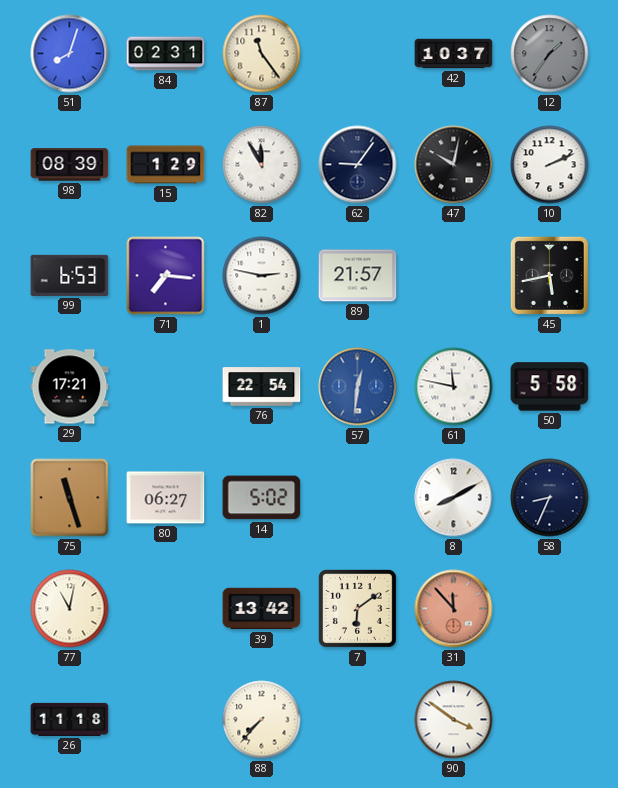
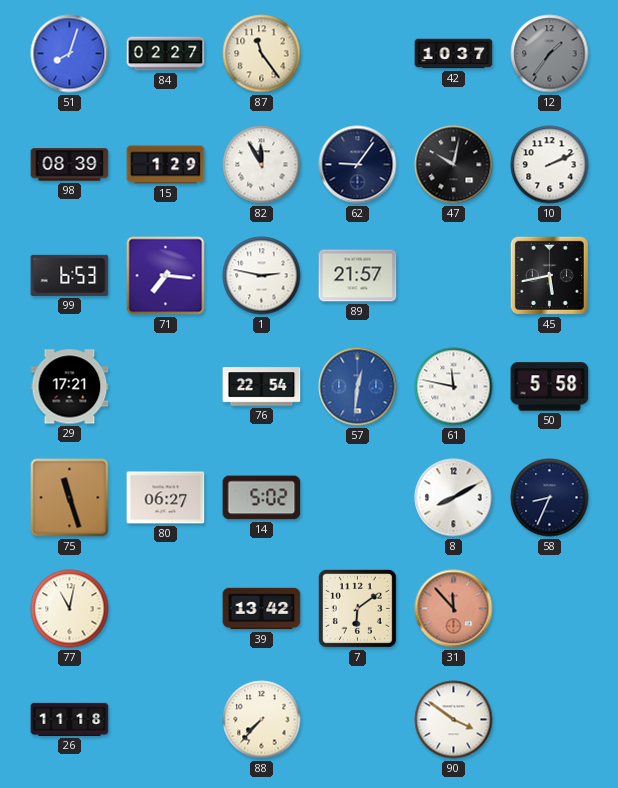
84: 02:31 -> 02:27
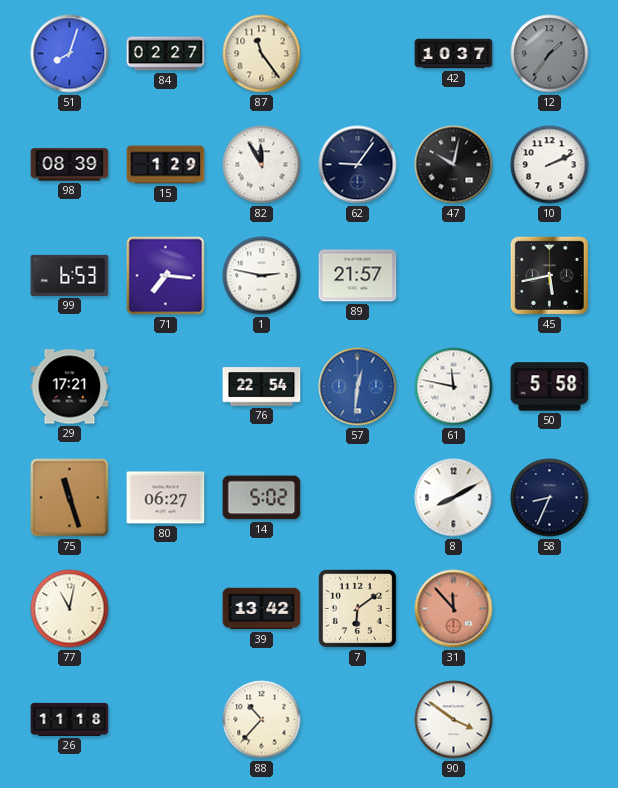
88: 7:37 -> 10:37
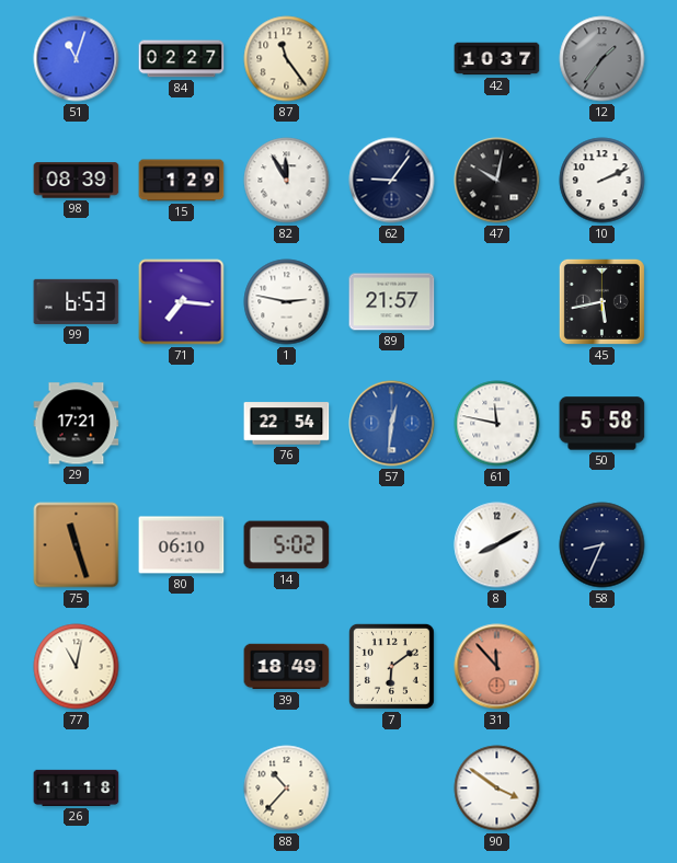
51: 8:03 -> 11:03
80: 06:27 -> 06:10
39: 13:42 -> 18:49
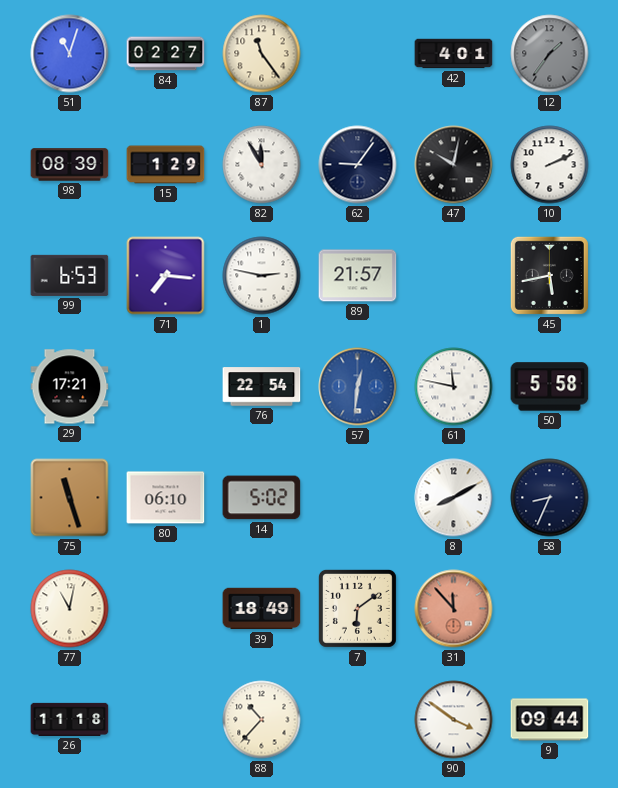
42: 10:37 -> 4:01
9: none -> 09:44
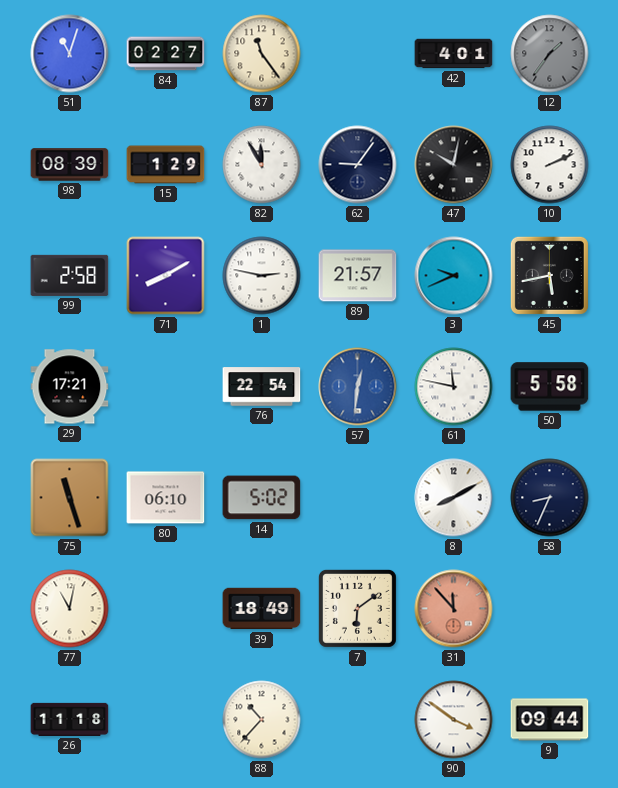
99: 6:53 -> 2:58
71: 7:16 -> 8:10
3: none -> 9:41
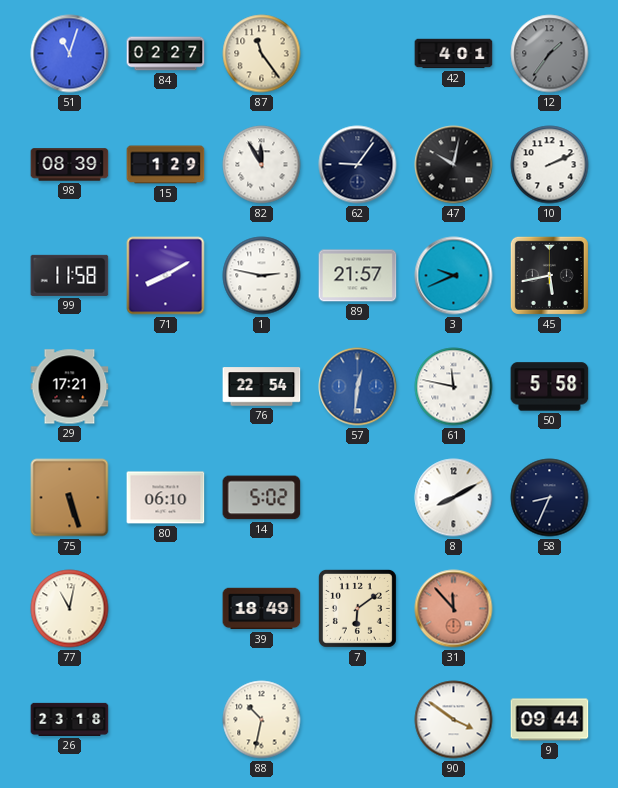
99: 2:58 -> 11:58
75: 11:27 -> 5:27
26: 11:18 -> 23:18
88: 10:37 -> 10:32
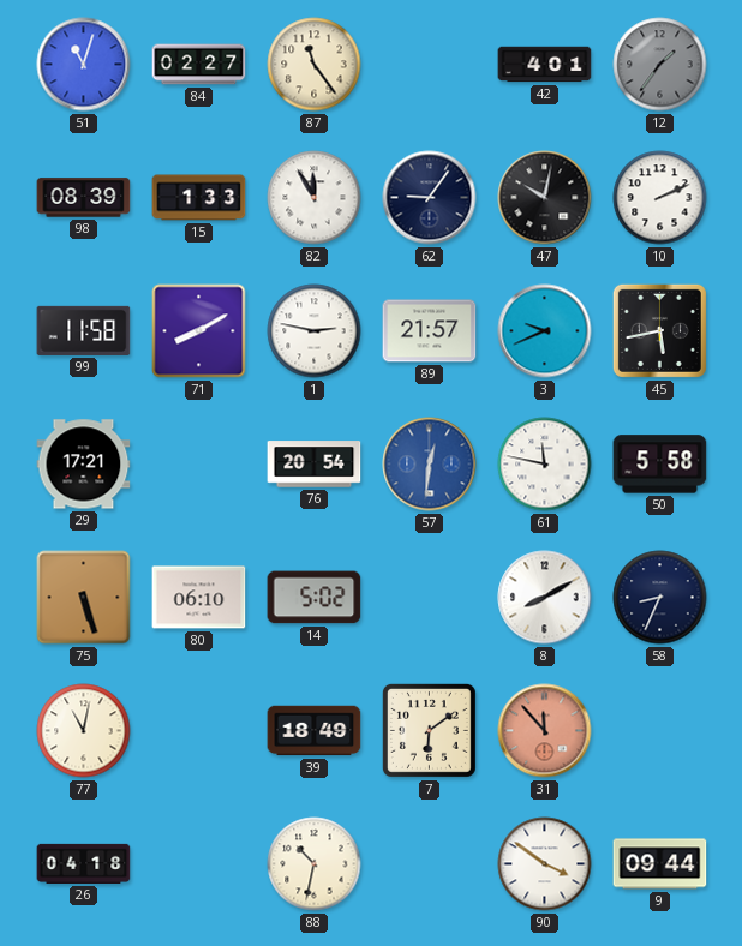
15: 1:29 -> 1:33
76: 22:54 -> 20:54
26: 23:18 -> 04:18
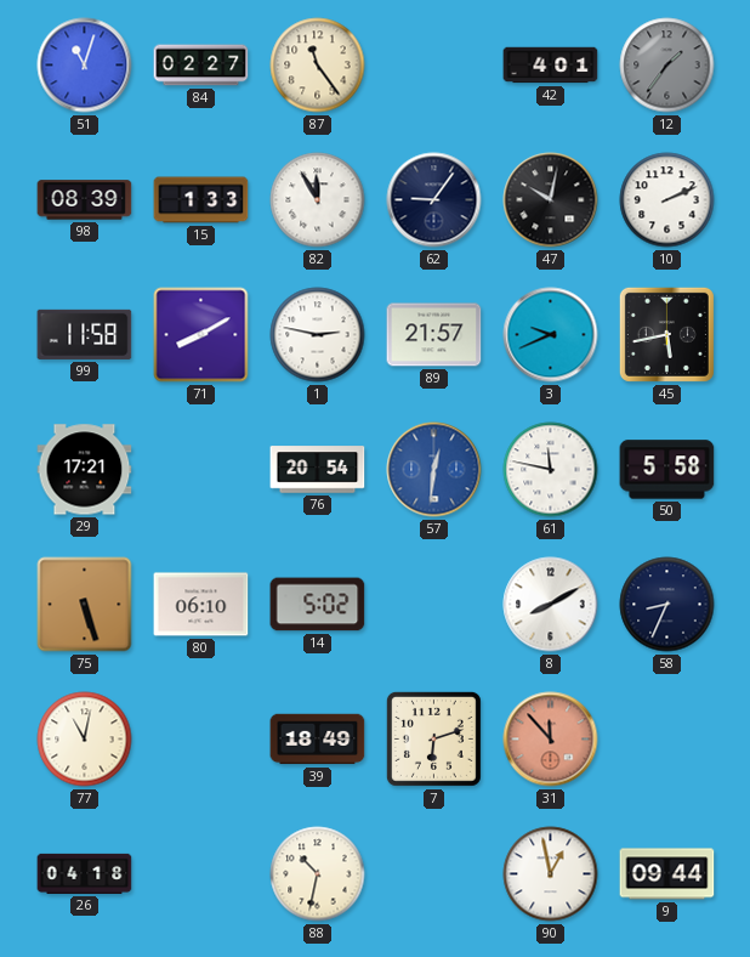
7: 6:09 -> 6:12
90: 3:51 -> 12:58
